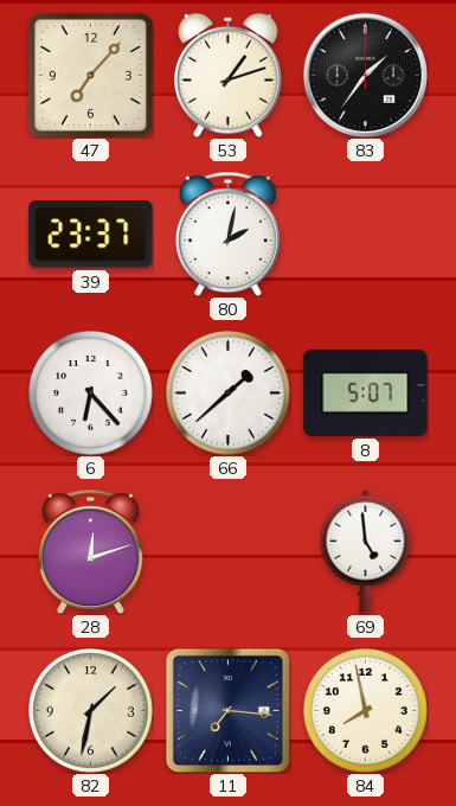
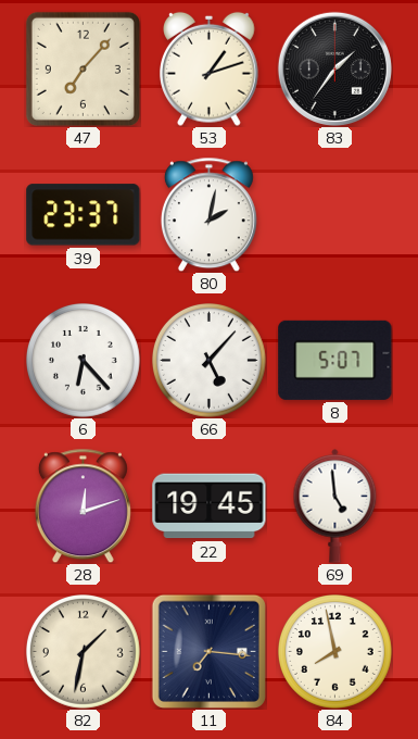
66: 1:38 -> 5:07
22: none -> 19:45
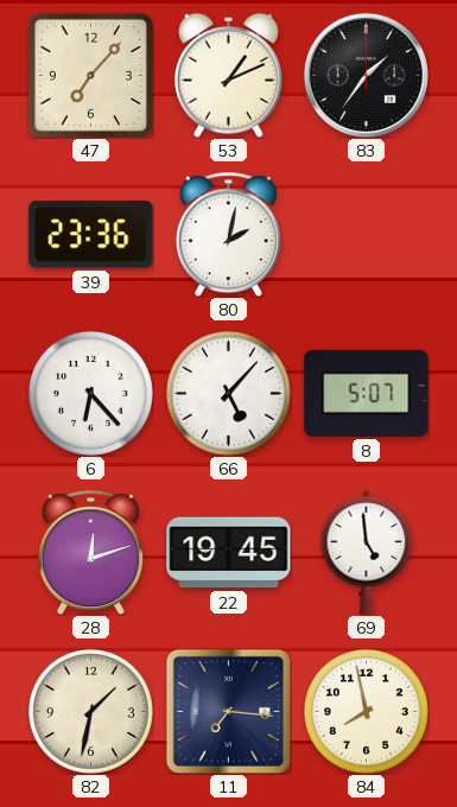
53: 1:12 -> 1:11
39: 23:37 -> 23:36
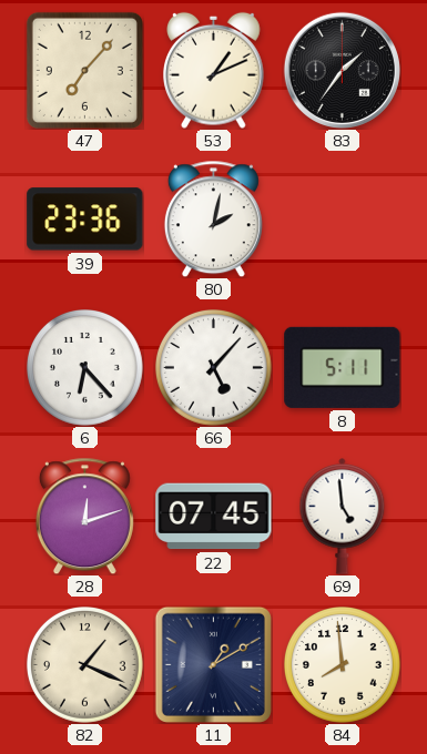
8: 5:07 -> 5:11
22: 19:45 -> 07:45
82: 1:32 -> 1:19
11: 7:16 -> 1:10
84: 7:58 -> 7:59
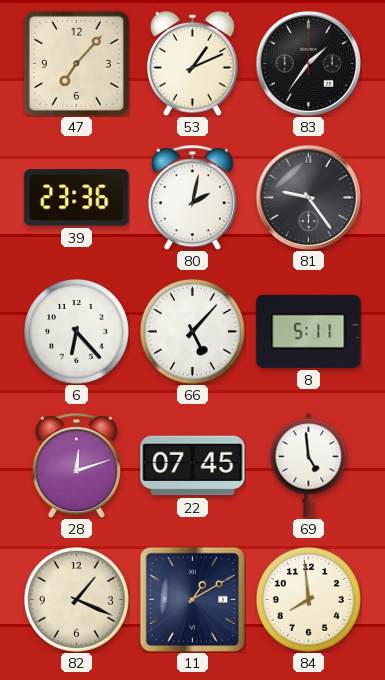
81: none -> 9:24
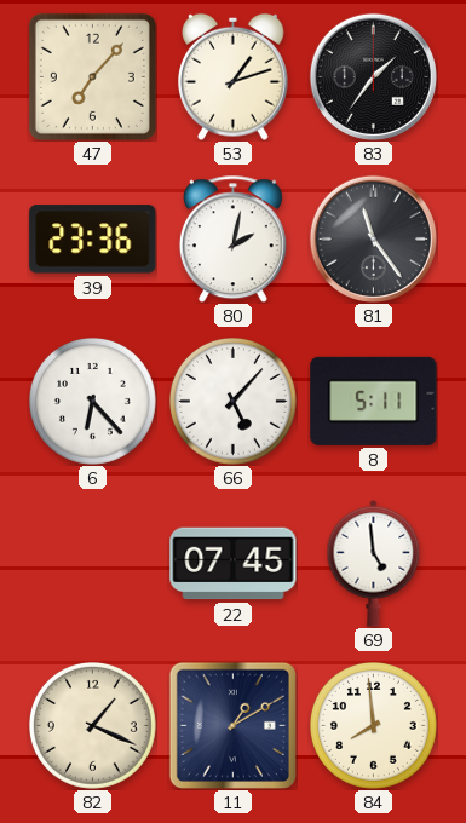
53: 1:11 -> 1:12
81: 9:24 -> 11:24
28: 12:12 -> none
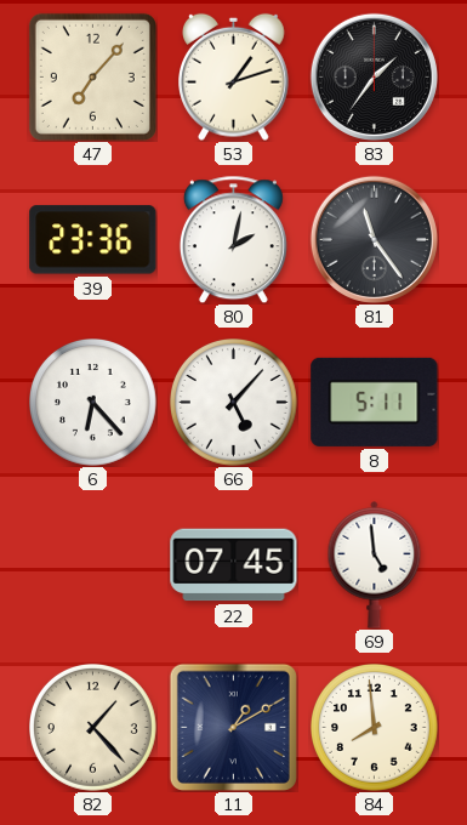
82: 1:19 -> 1:23
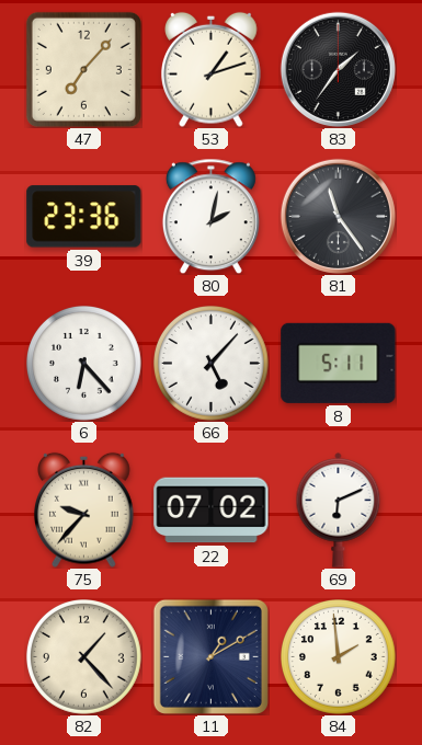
75: none -> 9:37
22: 07:45 -> 07:02
69: 4:59 -> 6:11
84: 7:59 -> 1:59
